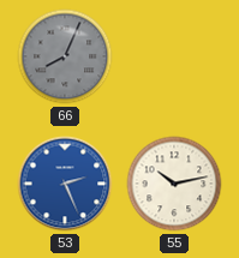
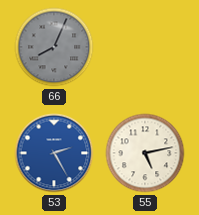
53: 2:26 -> 2:25
55: 10:13 -> 5:13
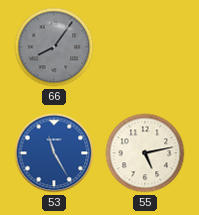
66: 8:04 -> 8:06
53: 2:25 -> 11:25
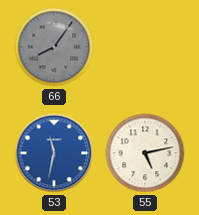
53: 11:25 -> 11:32
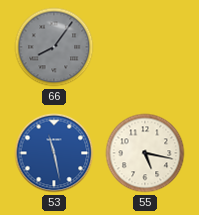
53: 11:32 -> 11:28
55: 5:13 -> 5:17
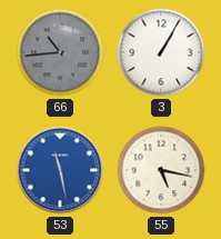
66: 8:06 -> 10:44
3: none -> 1:05
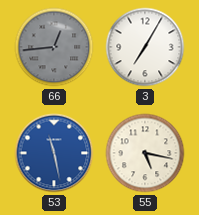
66: 10:44 -> 12:44
3: 1:05 -> 7:05
